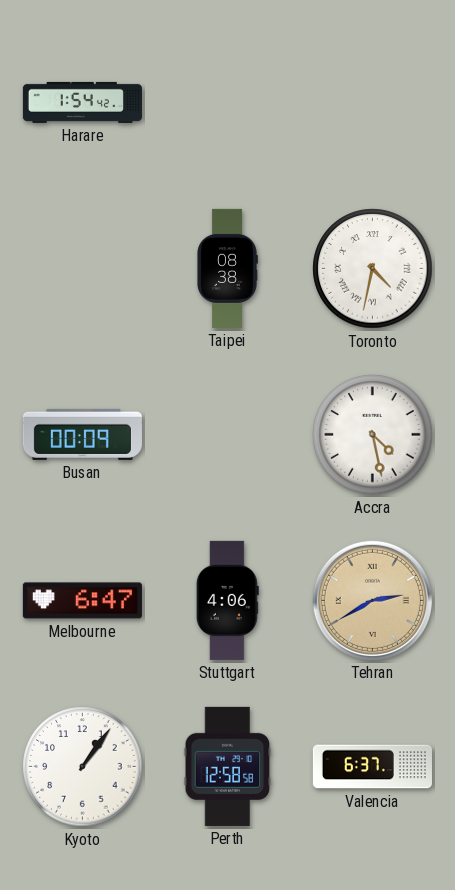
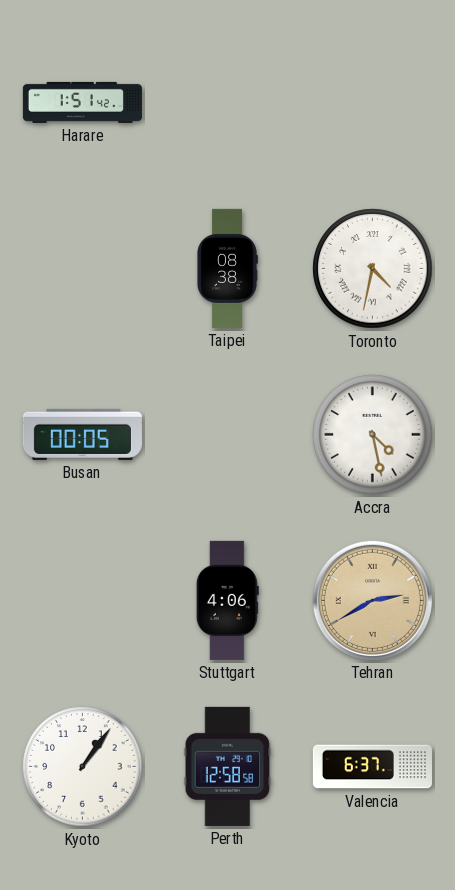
Harare: 1:54 -> 1:51
Busan: 00:09 -> 00:05
Melbourne: 6:47 -> none
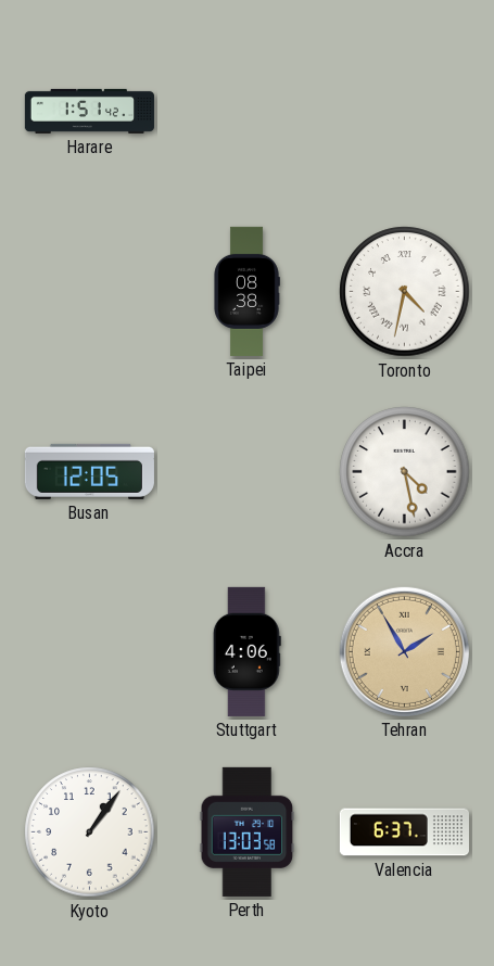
Busan: 00:05 -> 12:05
Tehran: 2:40 -> 1:55
Perth: 12:58 -> 13:03
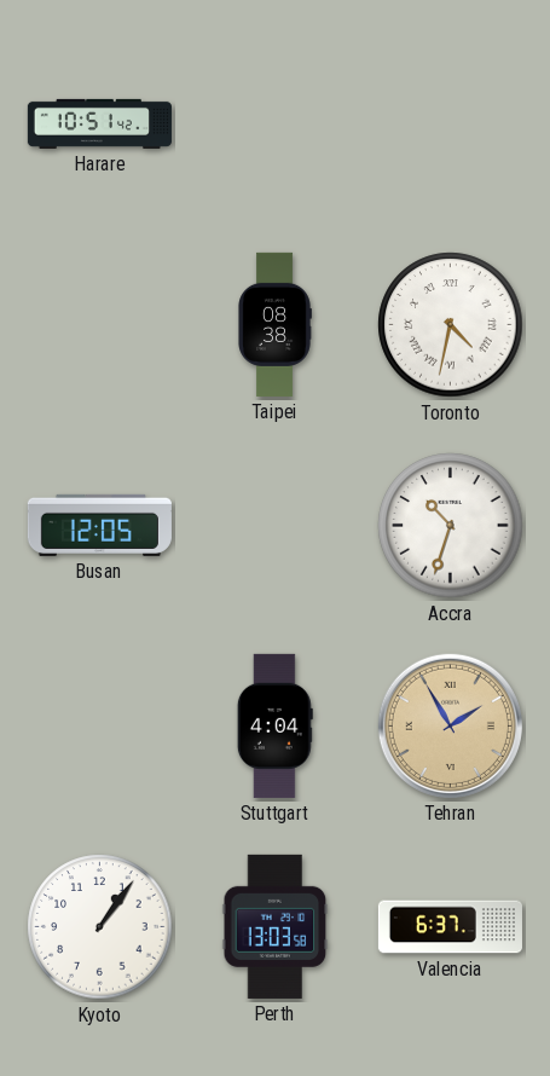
Harare: 1:51 -> 10:51
Accra: 4:28 -> 10:33
Stuttgart: 4:06 -> 4:04
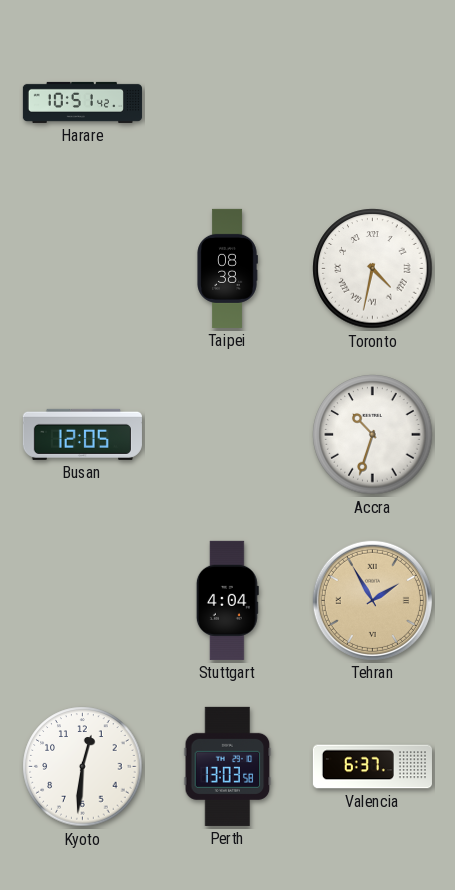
Kyoto: 1:06 -> 12:31
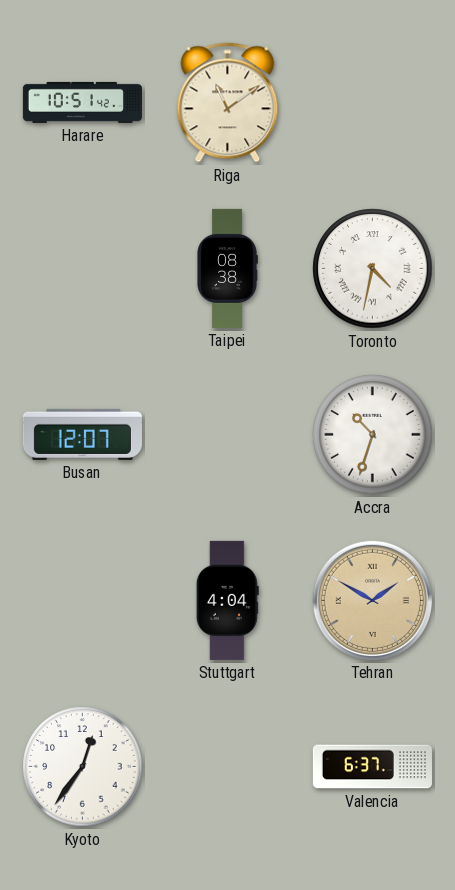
Riga: none -> 11:09
Busan: 12:05 -> 12:07
Tehran: 1:55 -> 1:50
Kyoto: 12:31 -> 12:36
Perth: 13:03 -> none
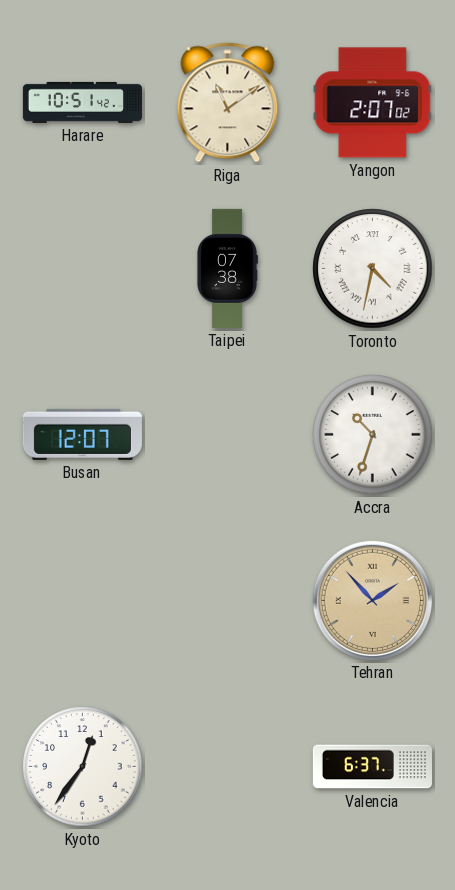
Yangon: none -> 2:07
Taipei: 08:38 -> 07:38
Stuttgart: 4:04 -> none
Tehran: 1:50 -> 1:53
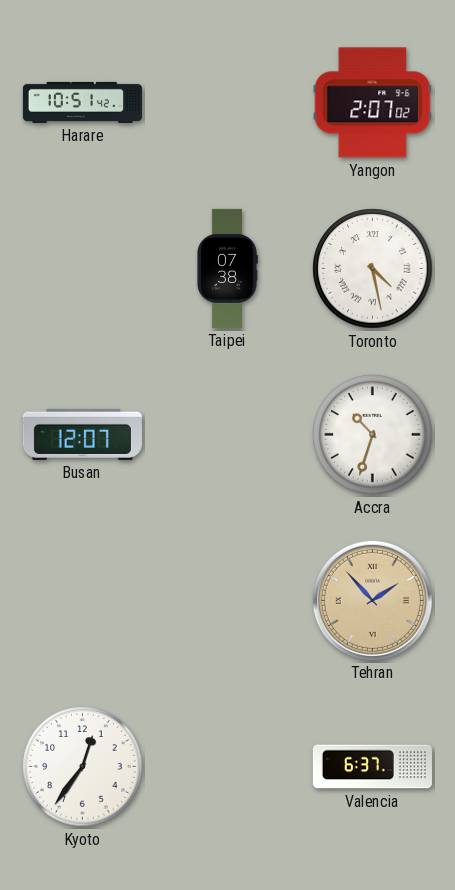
Riga: 11:09 -> none
Toronto: 4:32 -> 4:28
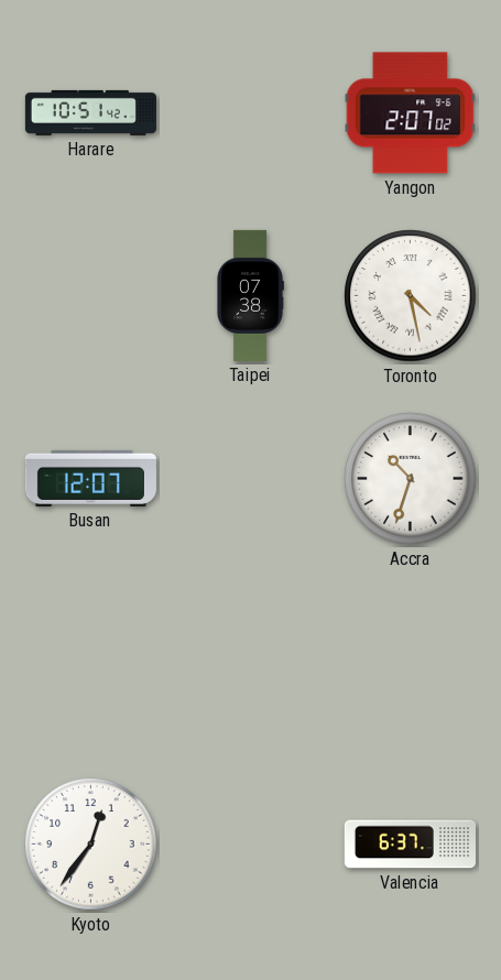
Tehran: 1:53 -> none
